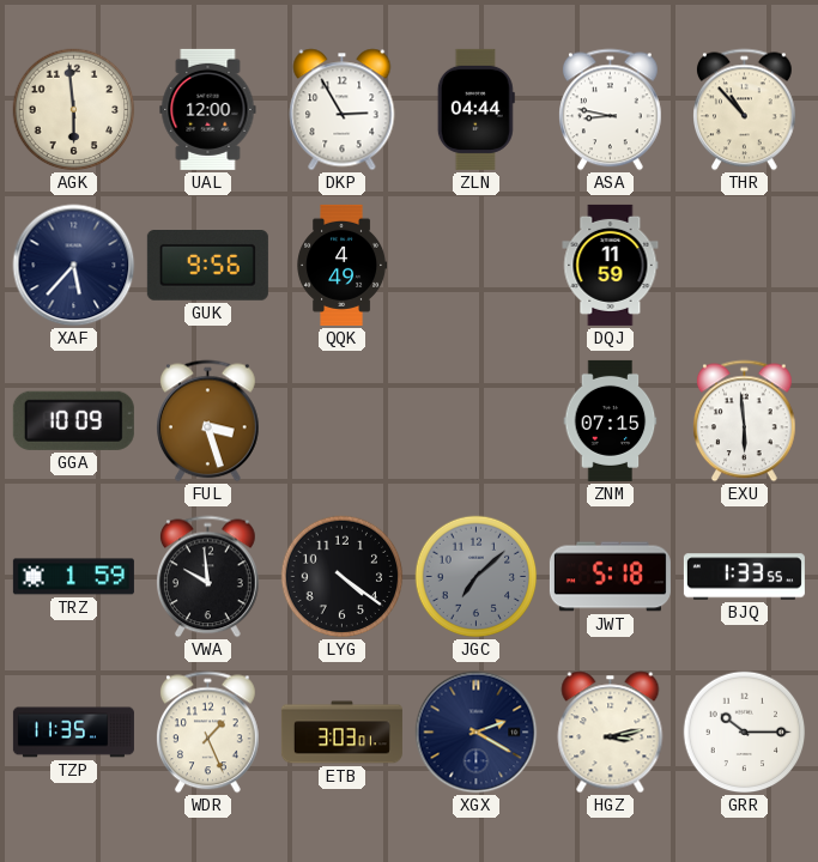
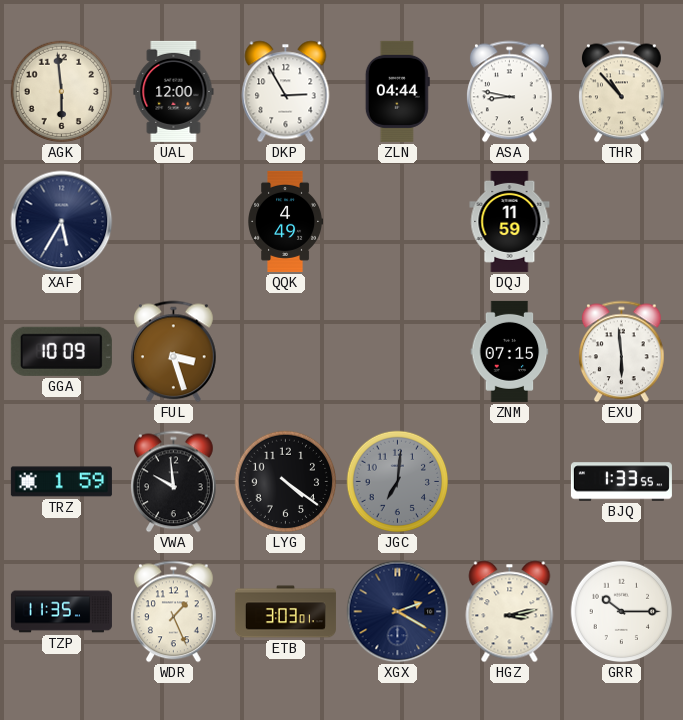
XAF: 5:37 -> 5:35
GUK: 9:56 -> none
JGC: 7:08 -> 7:01
JWT: 5:18 -> none
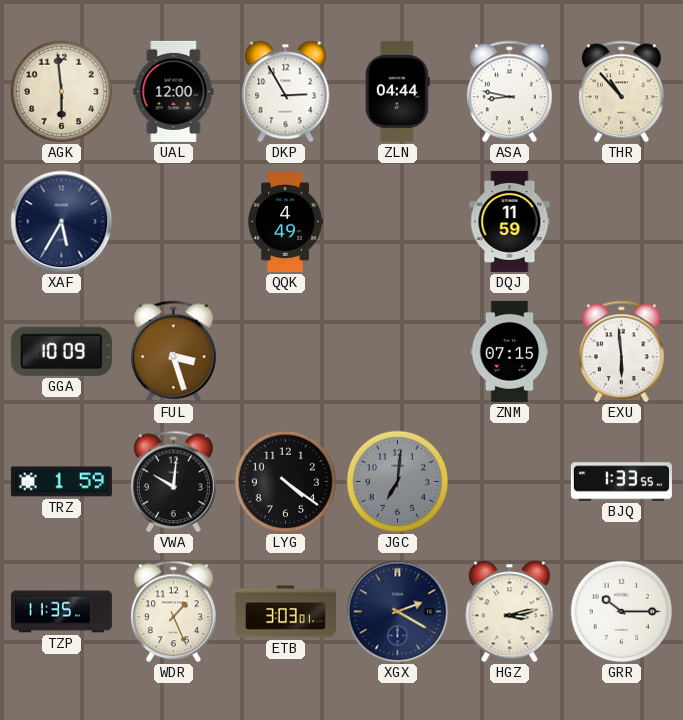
VWA: 9:59 -> 10:01
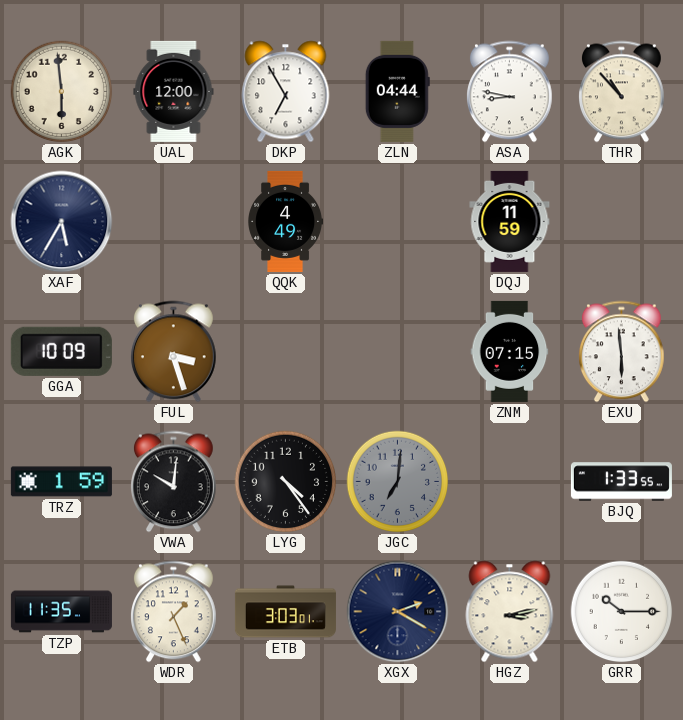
DKP: 2:55 -> 6:55
LYG: 4:21 -> 4:24
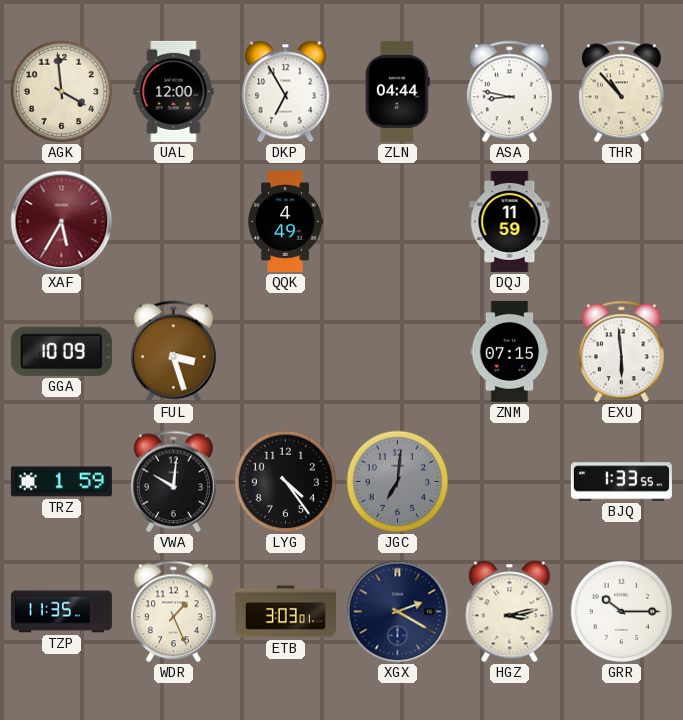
AGK: 5:59 -> 3:59
XAF dial: navy -> burgundy
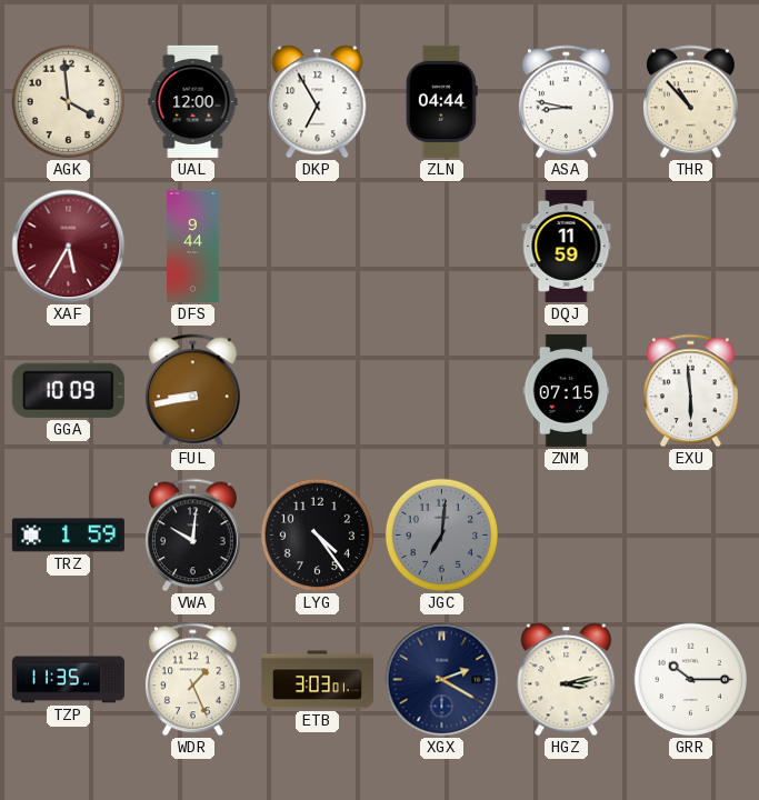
DFS: none -> 9:44
QQK: 4:49 -> none
FUL: 3:27 -> 8:43
BJQ: 1:33 -> none
